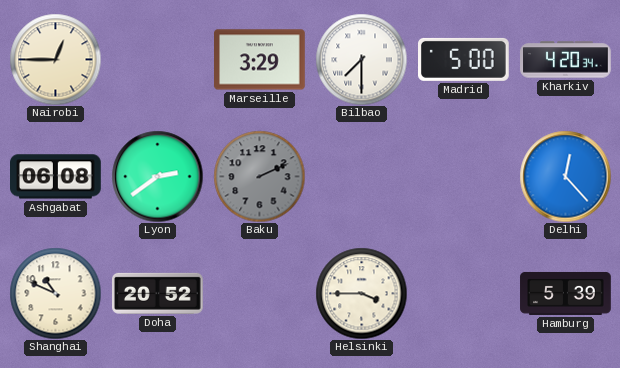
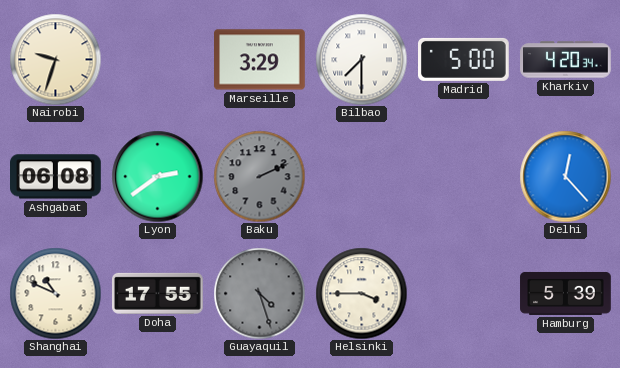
Nairobi: 12:45 -> 9:33
Doha: 20:52 -> 17:55
Guayaquil: none -> 4:27
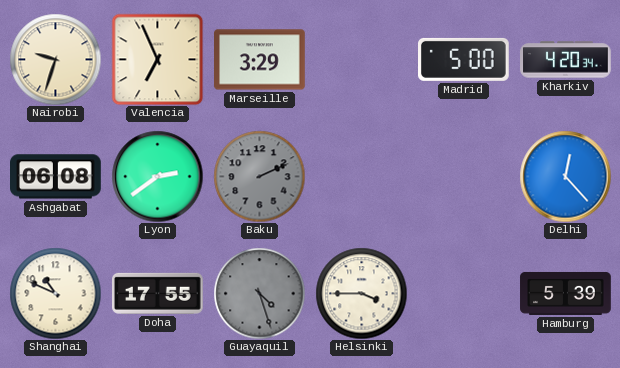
Valencia: none -> 6:56
Bilbao: 7:30 -> none
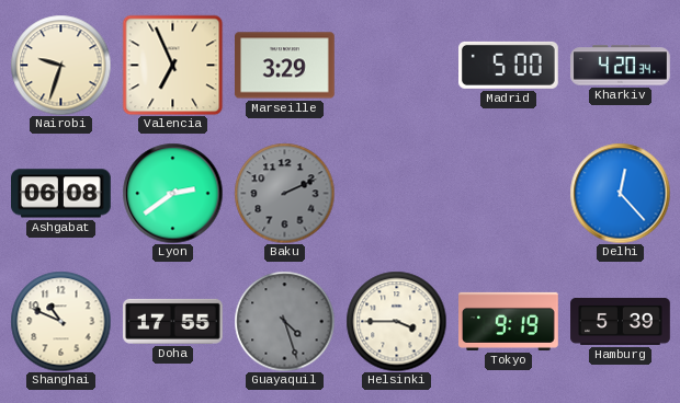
Tokyo: none -> 9:19
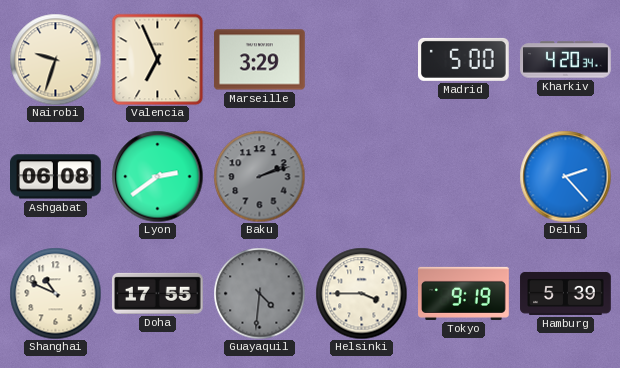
Baku: 2:11 -> 2:12
Delhi: 12:23 -> 2:23
Guayaquil: 4:27 -> 4:31
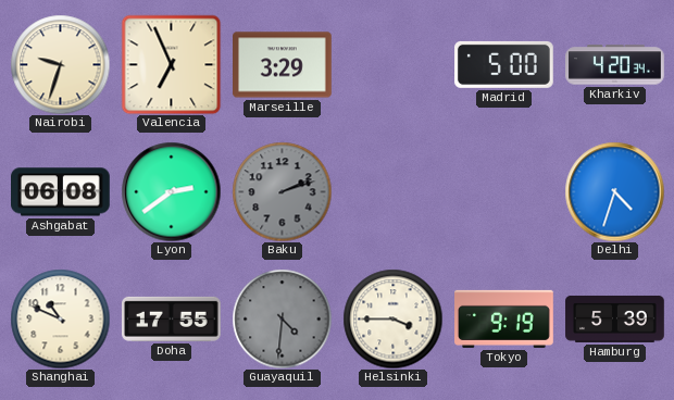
Delhi: 2:23 -> 4:33
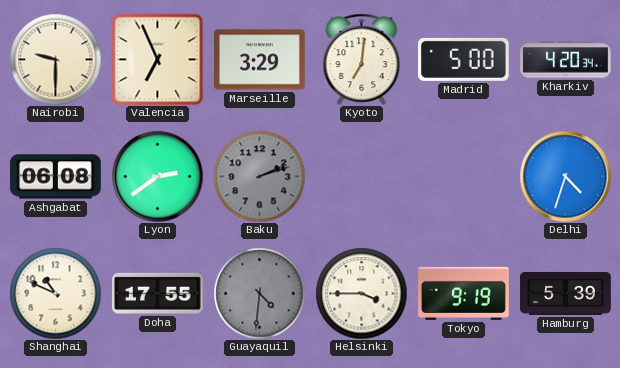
Nairobi: 9:33 -> 9:30
Kyoto: none -> 7:01
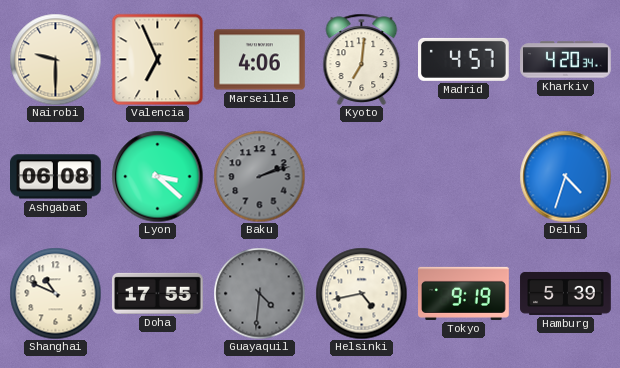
Marseille: 3:29 -> 4:06
Madrid: 5:00 -> 4:57
Lyon: 2:39 -> 3:22
Helsinki: 3:45 -> 4:43
